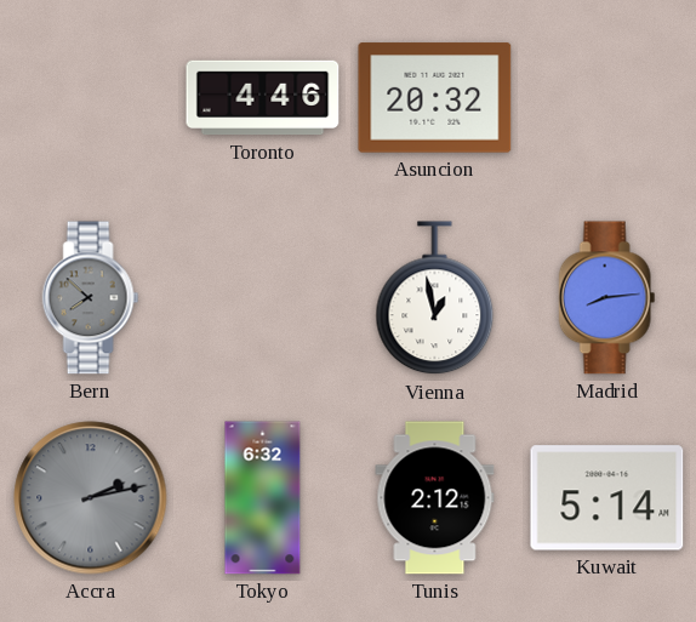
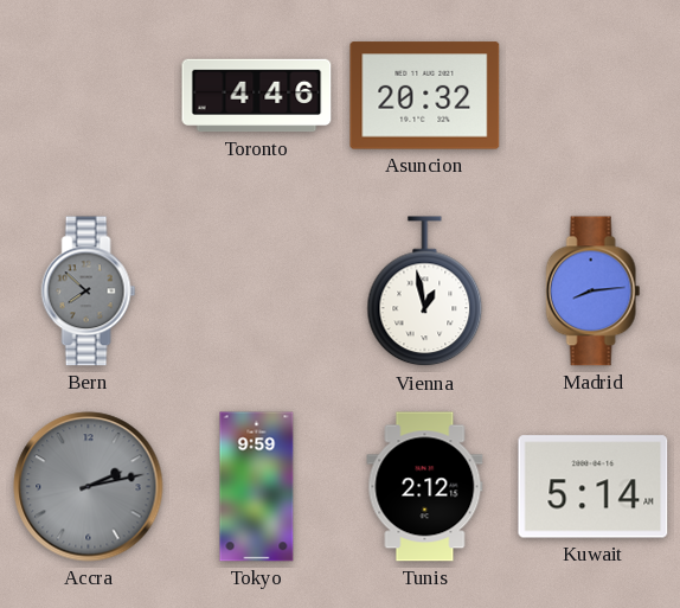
Tokyo: 6:32 -> 9:59
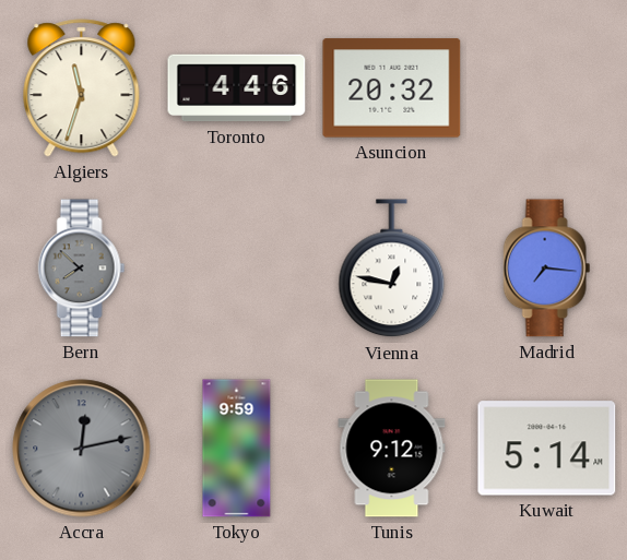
Algiers: none -> 11:33
Vienna: 12:58 -> 12:47
Madrid: 8:14 -> 7:16
Accra: 2:13 -> 12:13
Tunis: 2:12 -> 9:12
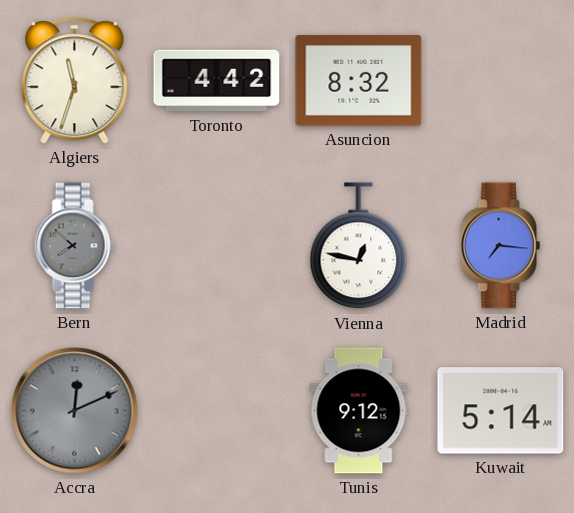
Toronto: 4:46 -> 4:42
Asuncion: 20:32 -> 8:32
Accra: 12:13 -> 12:11
Tokyo: 9:59 -> none
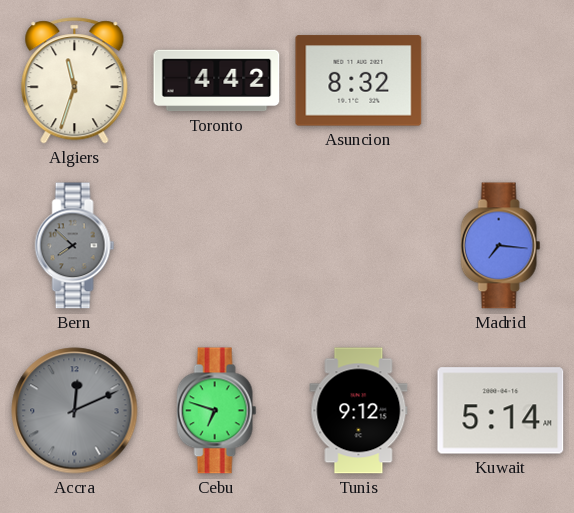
Vienna: 12:47 -> none
Cebu: none -> 6:48
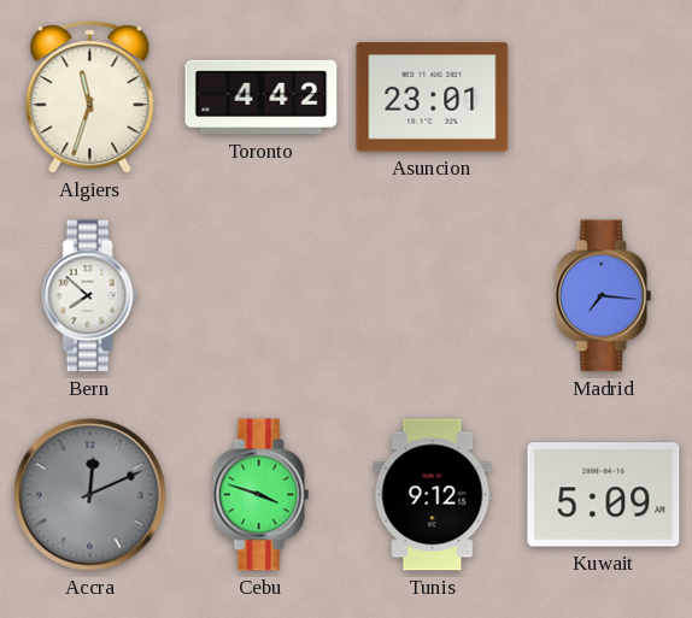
Asuncion: 8:32 -> 23:01
Bern dial: grey -> white
Cebu: 6:48 -> 3:48
Kuwait: 5:14 -> 5:09
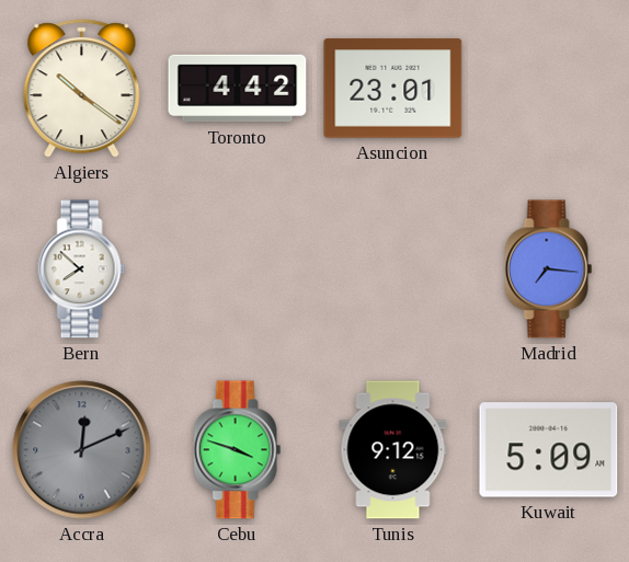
Algiers: 11:33 -> 10:21
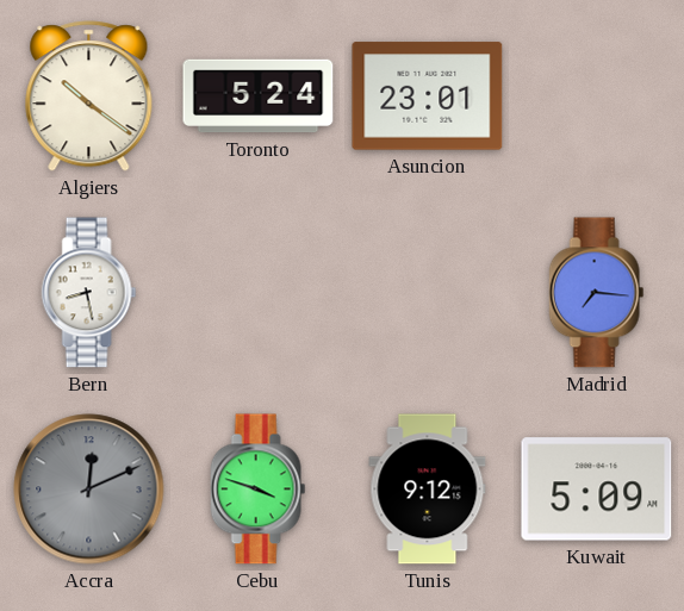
Toronto: 4:42 -> 5:24
Bern: 7:52 -> 8:28
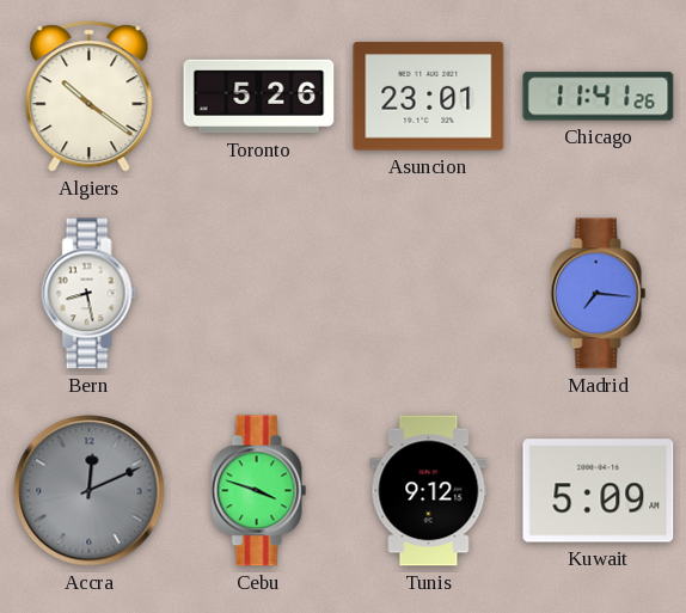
Toronto: 5:24 -> 5:26
Chicago: none -> 11:41
